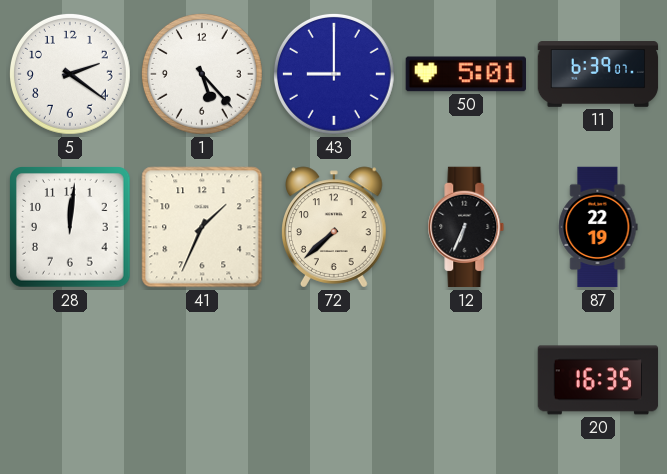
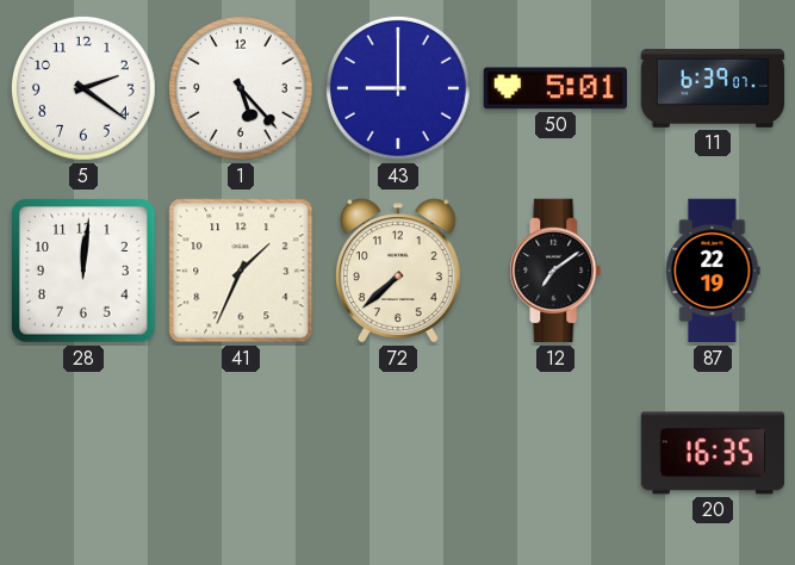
12: 6:34 -> 7:09
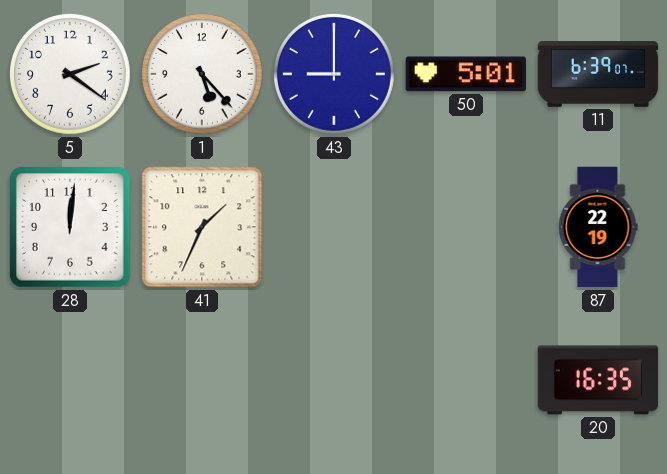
72: 7:38 -> none
12: 7:09 -> none
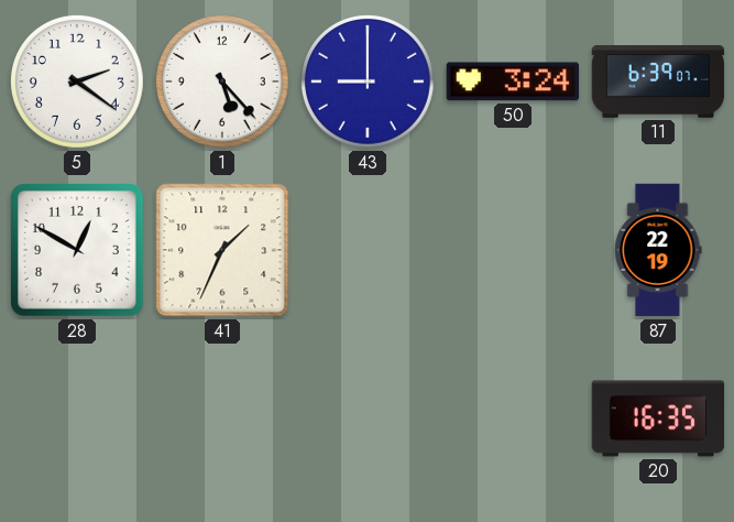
50: 5:01 -> 3:24
28: 12:01 -> 12:50
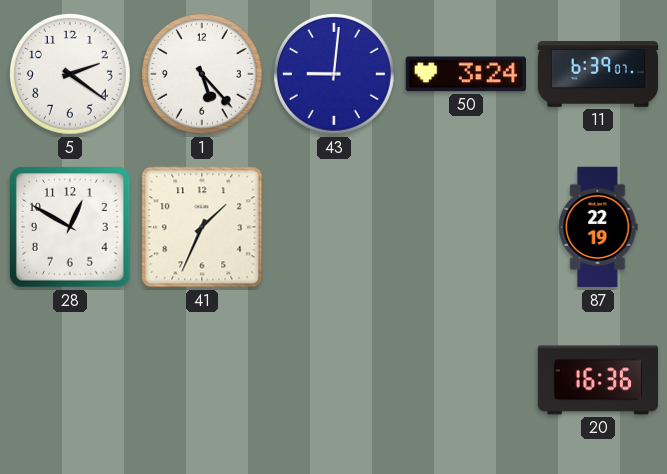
43: 9:00 -> 9:01
20: 16:35 -> 16:36
